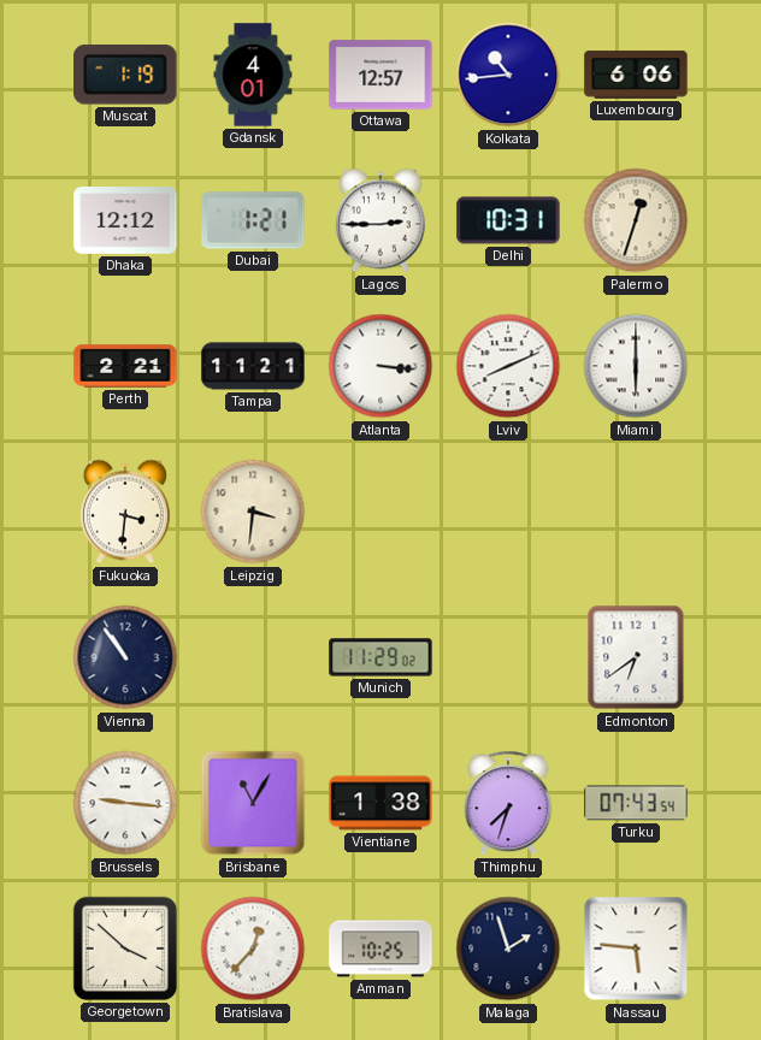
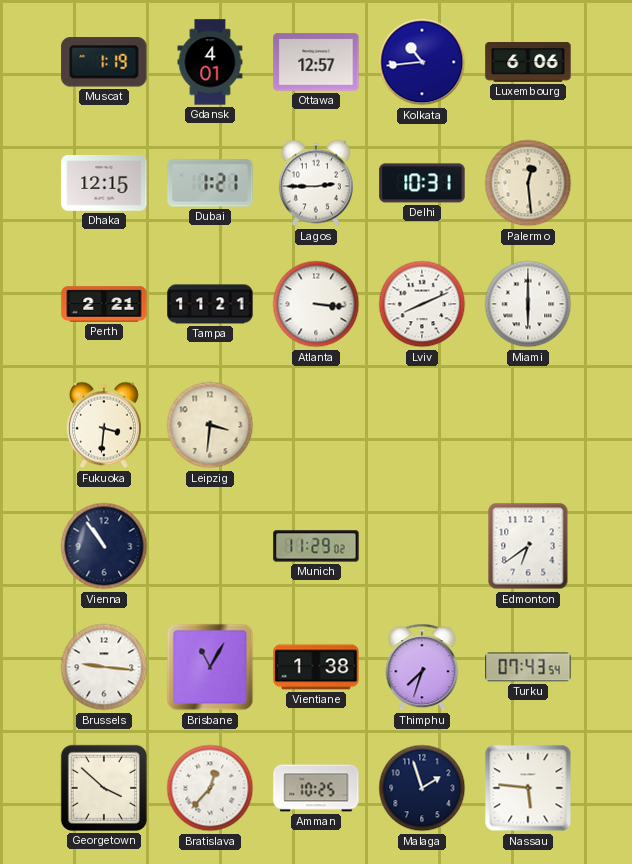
Dhaka: 12:12 -> 12:15
Palermo: 12:33 -> 12:29
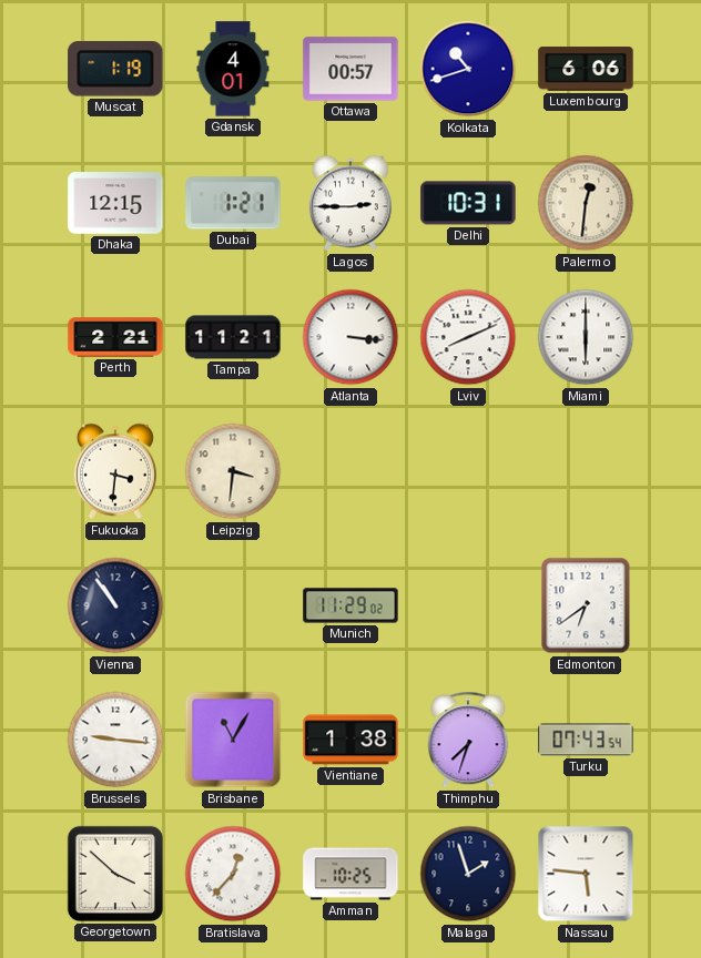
Ottawa: 12:57 -> 00:57
Kolkata: 10:44 -> 10:42
Palermo: 12:29 -> 12:31
